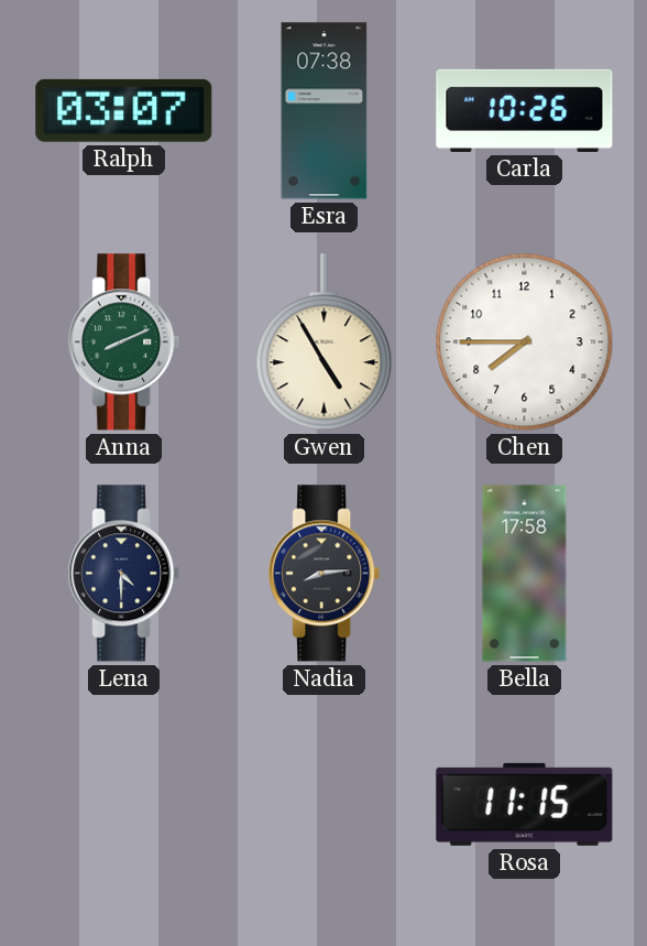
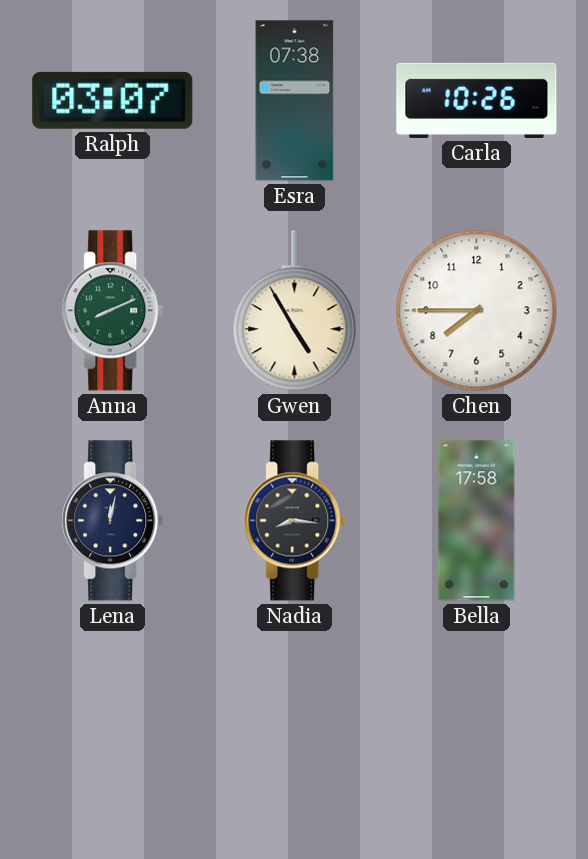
Lena: 4:30 -> 12:02
Nadia: 8:14 -> 8:16
Rosa: 11:15 -> none
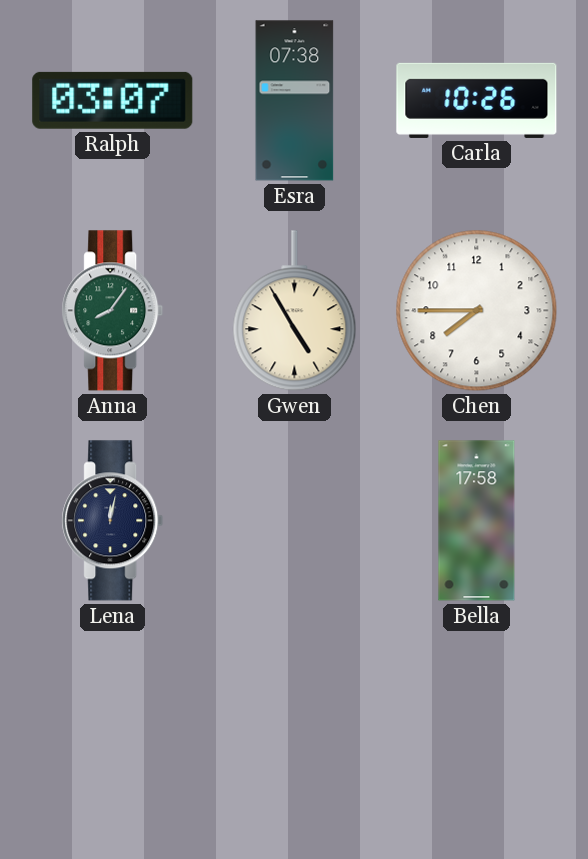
Anna: 8:11 -> 8:06
Nadia: 8:16 -> none
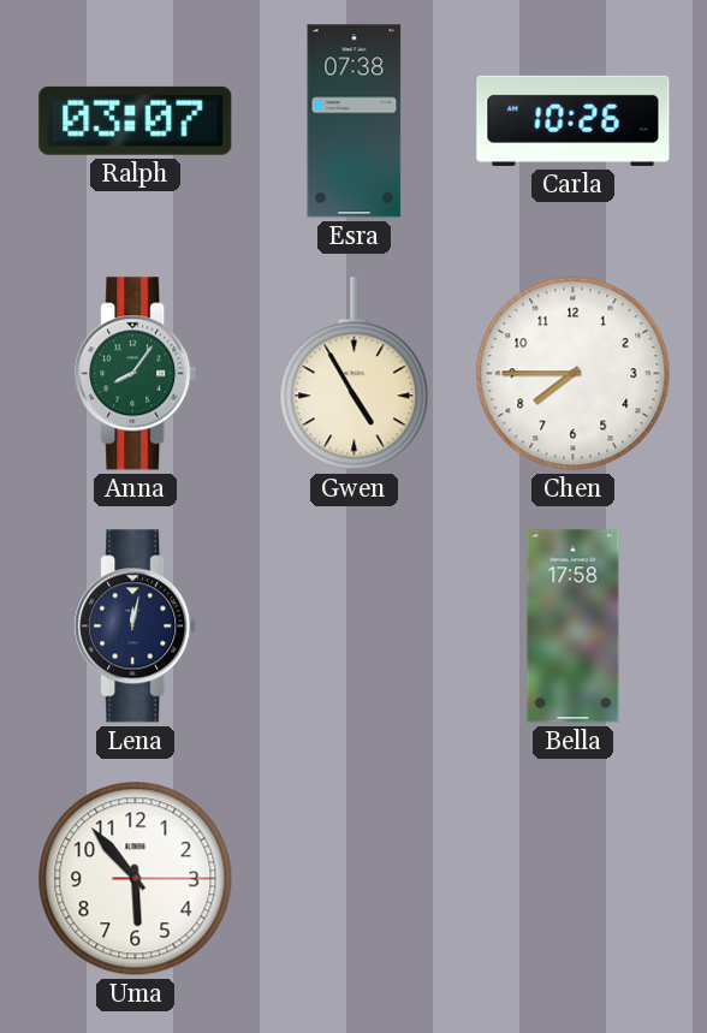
Uma: none -> 5:53
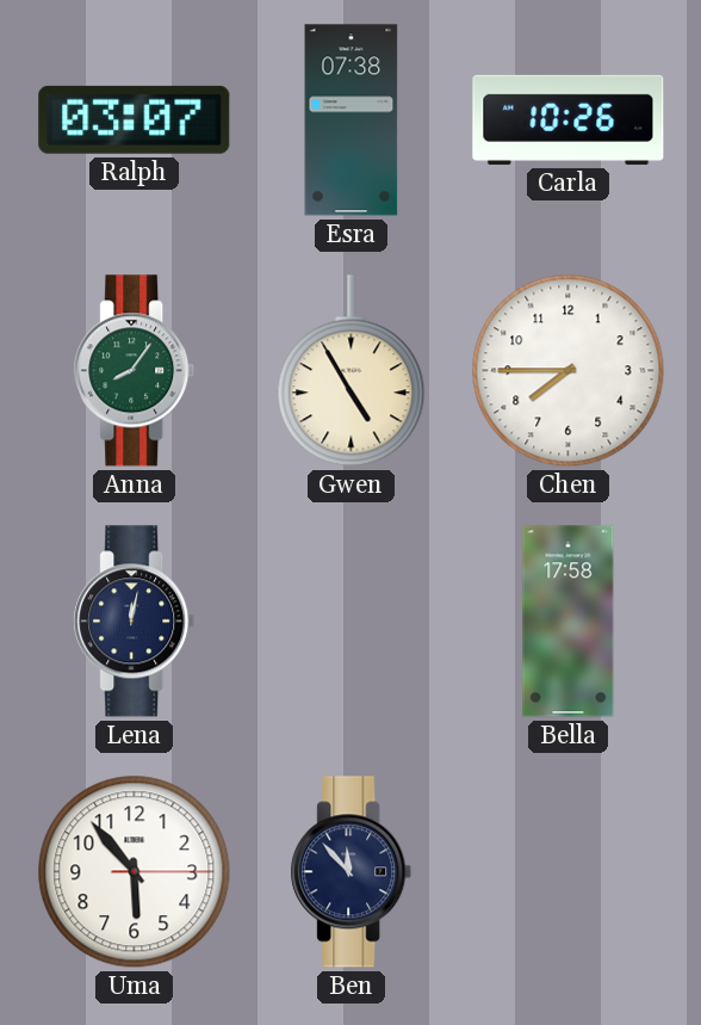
Ben: none -> 11:53
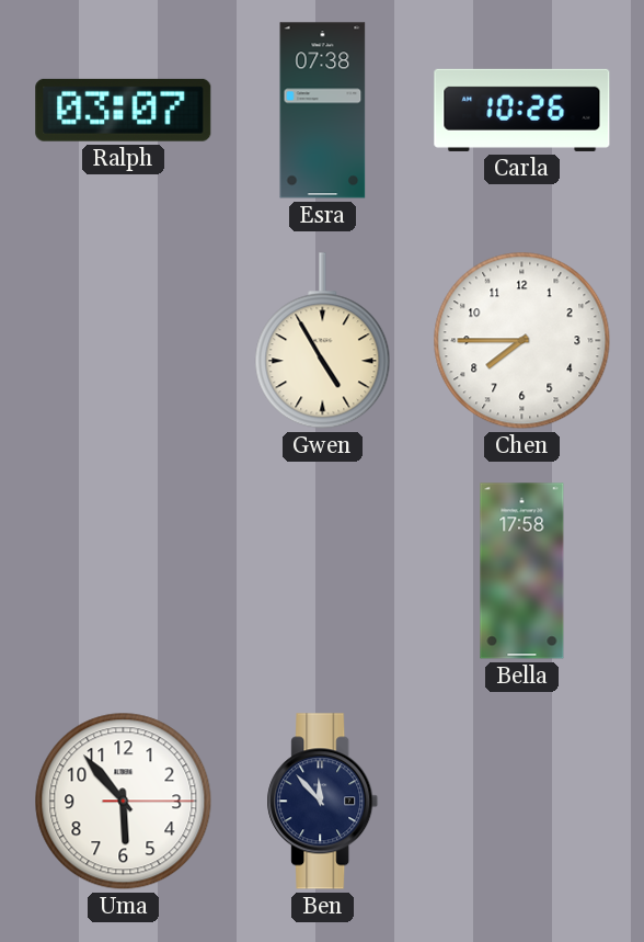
Anna: 8:06 -> none
Lena: 12:02 -> none
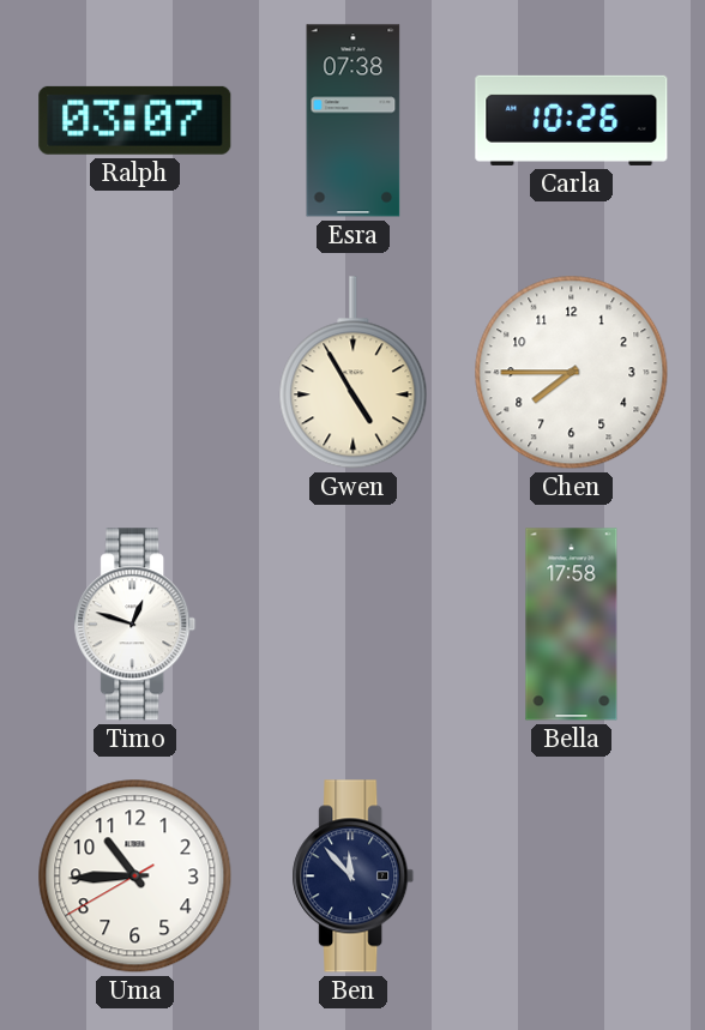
Timo: none -> 12:48
Uma: 5:53 -> 10:44
